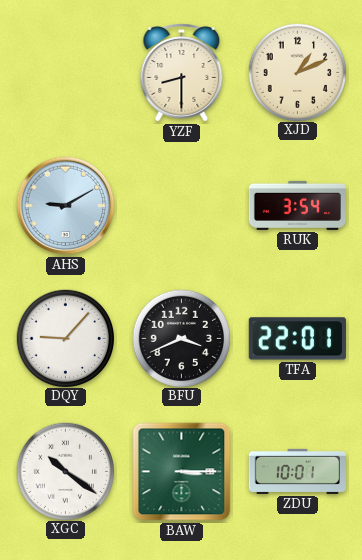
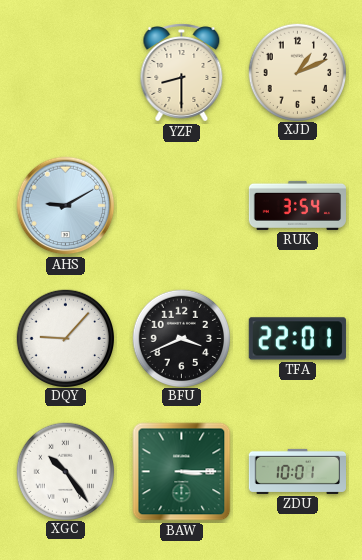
XGC: 10:21 -> 10:24
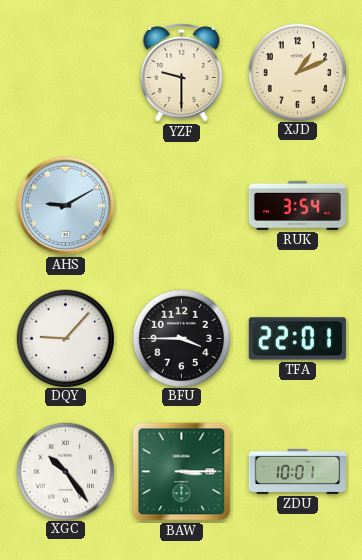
YZF: 8:30 -> 9:30
BFU: 3:41 -> 3:45
